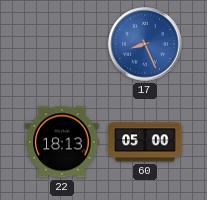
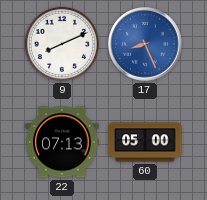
9: none -> 8:11
22: 18:13 -> 07:13
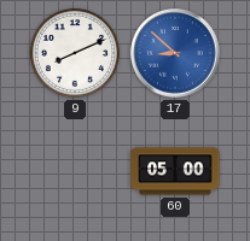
17: 8:26 -> 8:52
22: 07:13 -> none
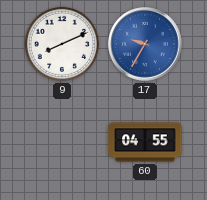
17: 8:52 -> 9:35
60: 05:00 -> 04:55
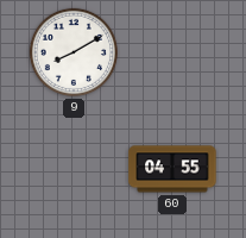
9: 8:11 -> 8:10
17: 9:35 -> none
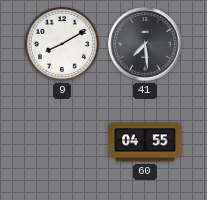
41: none -> 7:29
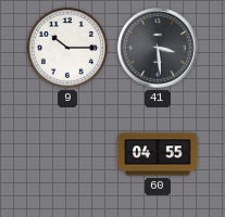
9: 8:10 -> 10:15
41: 7:29 -> 3:29
